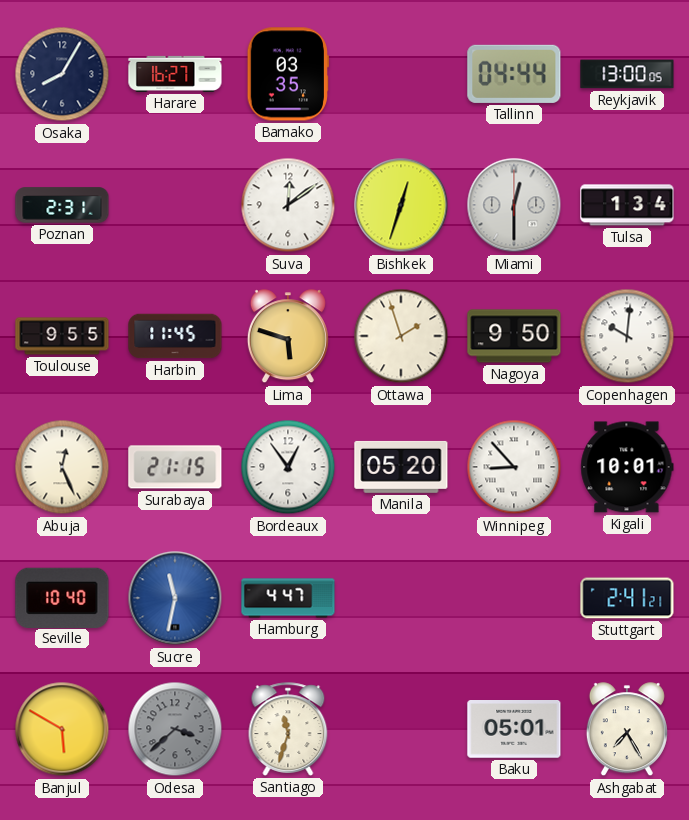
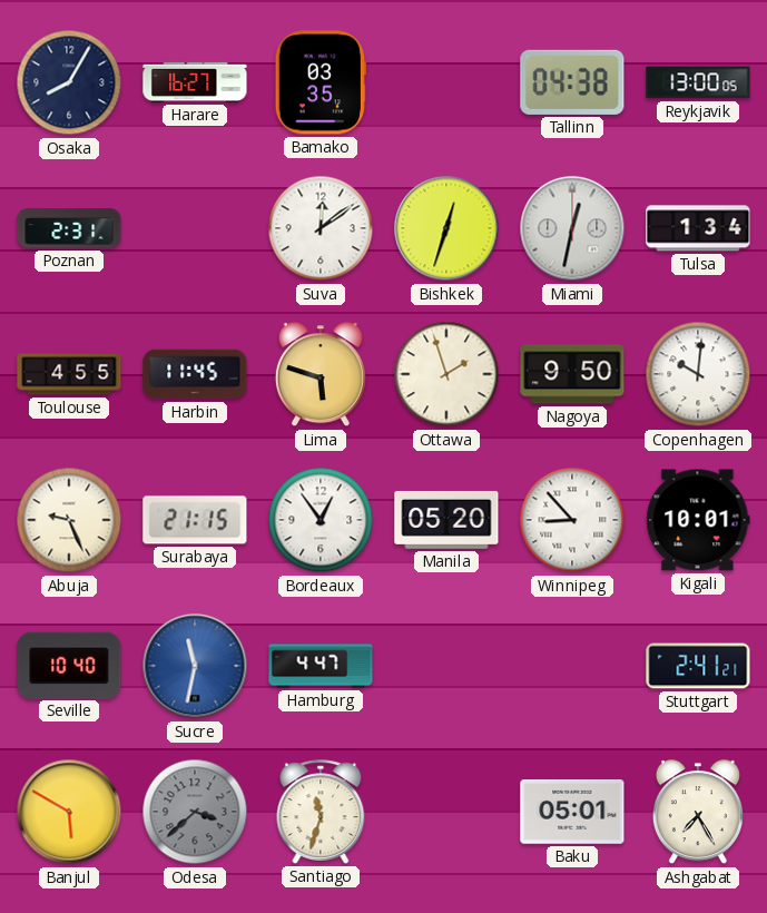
Tallinn: 04:44 -> 04:38
Miami: 12:30 -> 12:32
Toulouse: 9:55 -> 4:55
Abuja: 12:26 -> 9:26
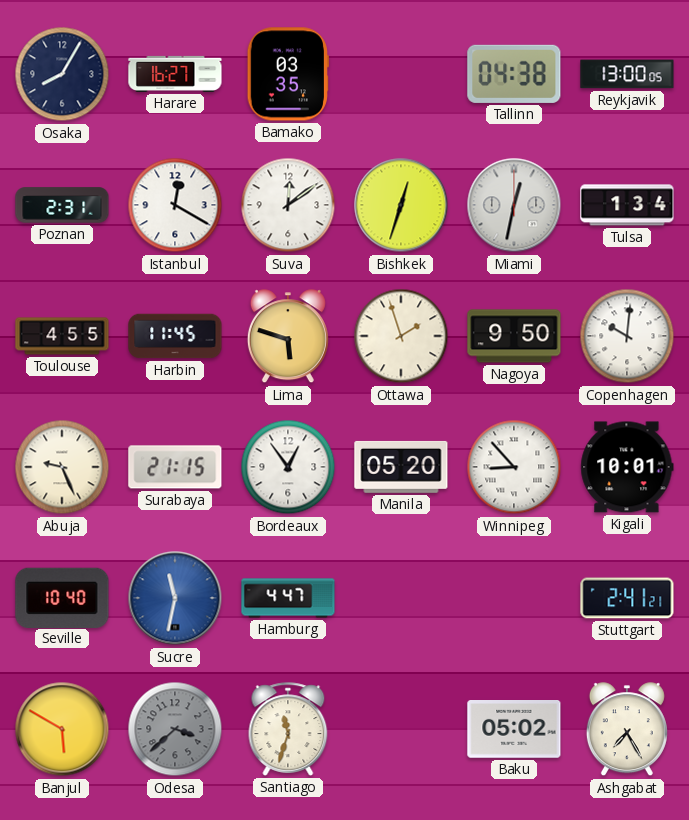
Istanbul: none -> 12:20
Baku: 05:01 -> 05:02
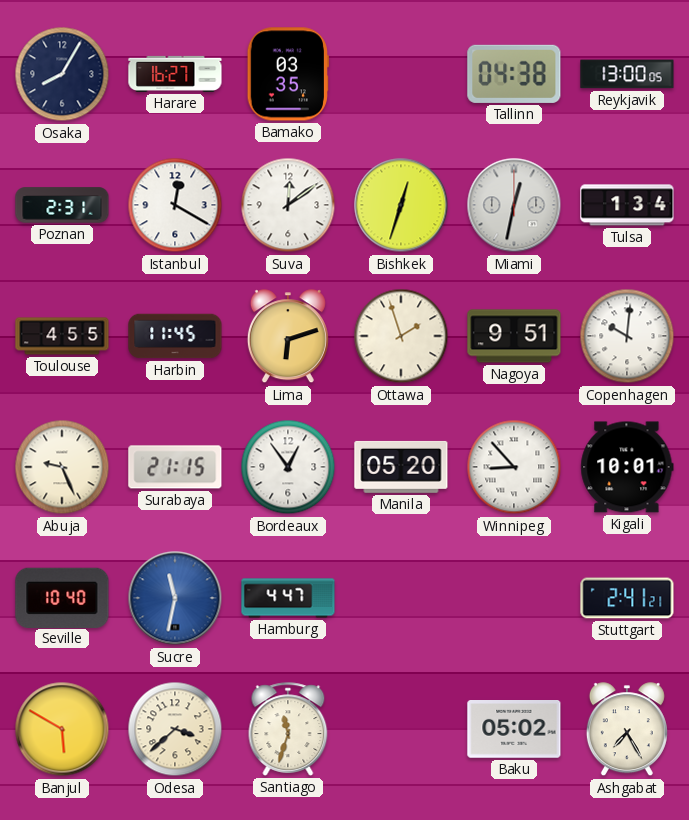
Lima: 5:48 -> 6:12
Nagoya: 9:50 -> 9:51
Odesa dial: grey -> cream
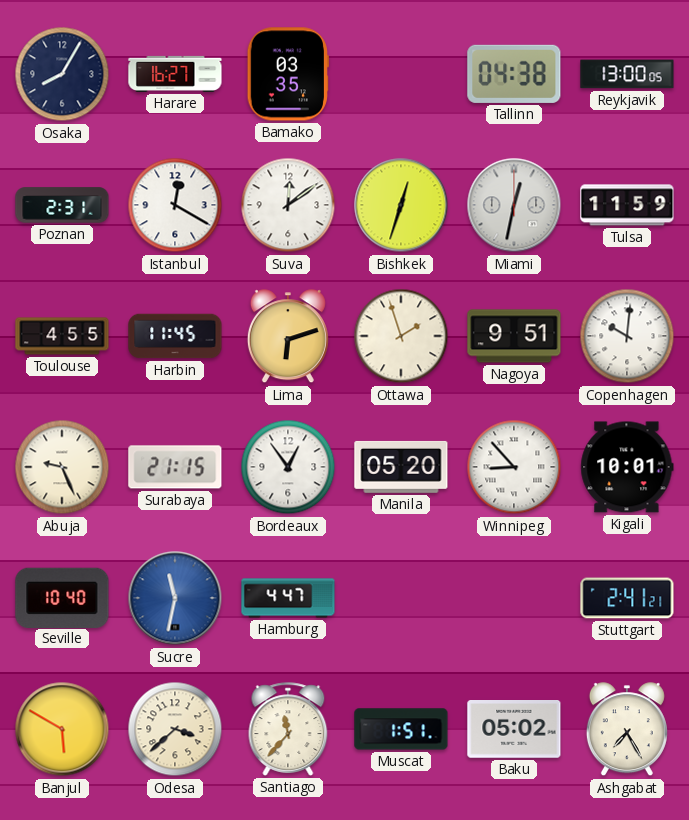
Tulsa: 1:34 -> 11:59
Santiago: 11:33 -> 11:37
Muscat: none -> 1:51
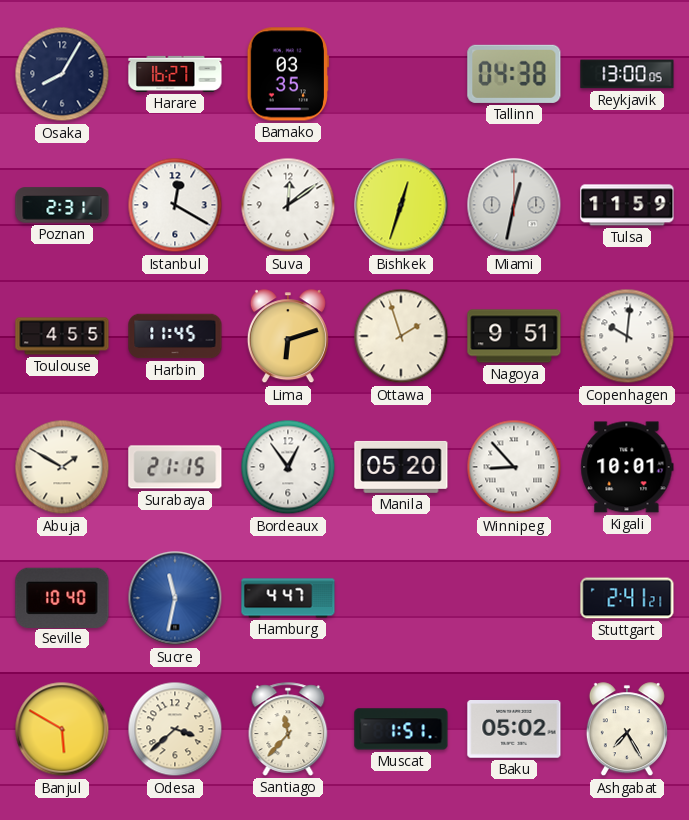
Abuja: 9:26 -> 1:50
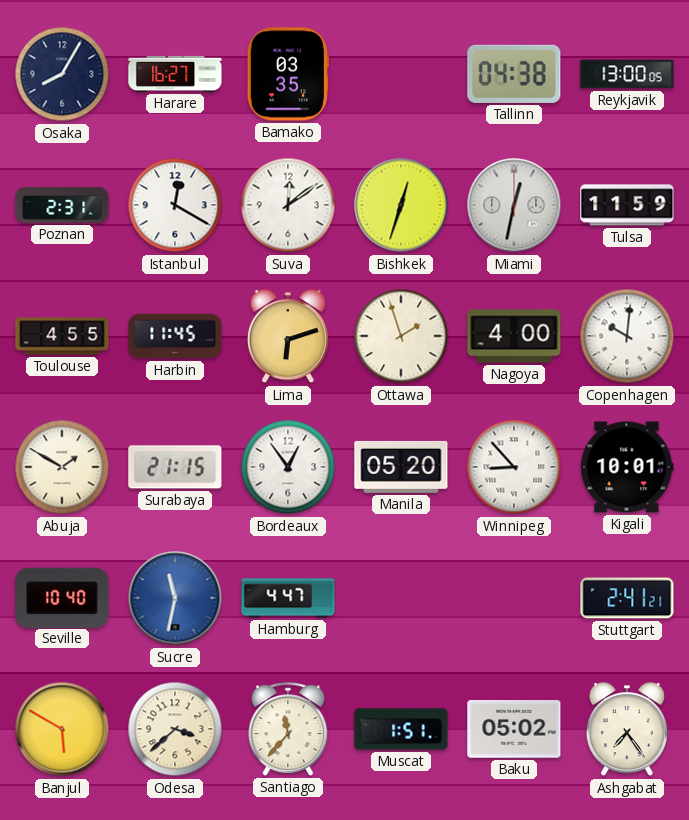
Nagoya: 9:51 -> 4:00
Ashgabat: 7:25 -> 7:24
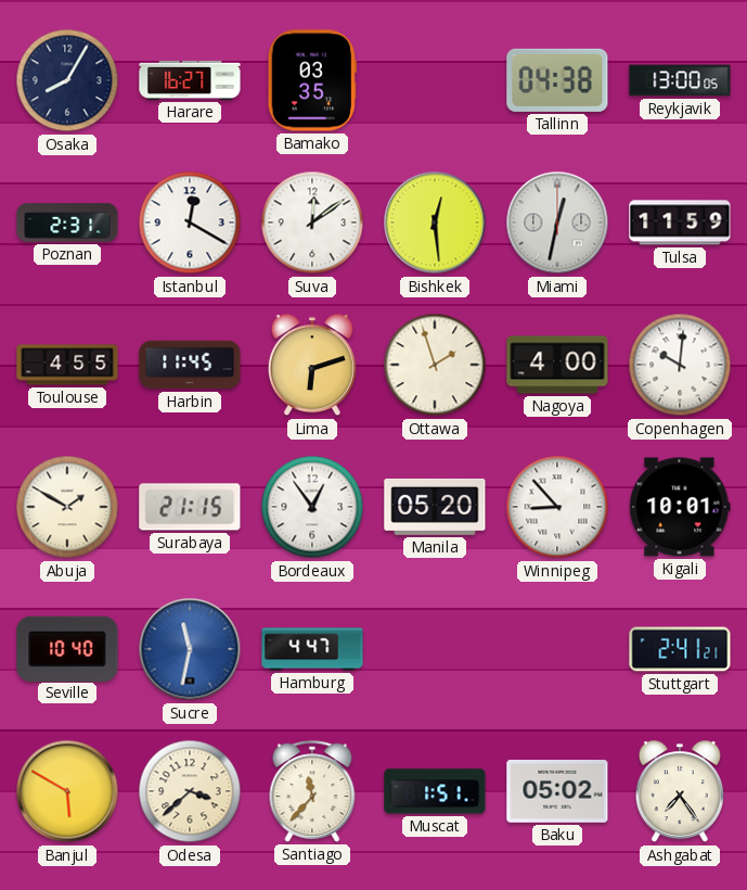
Bishkek: 12:33 -> 12:29
